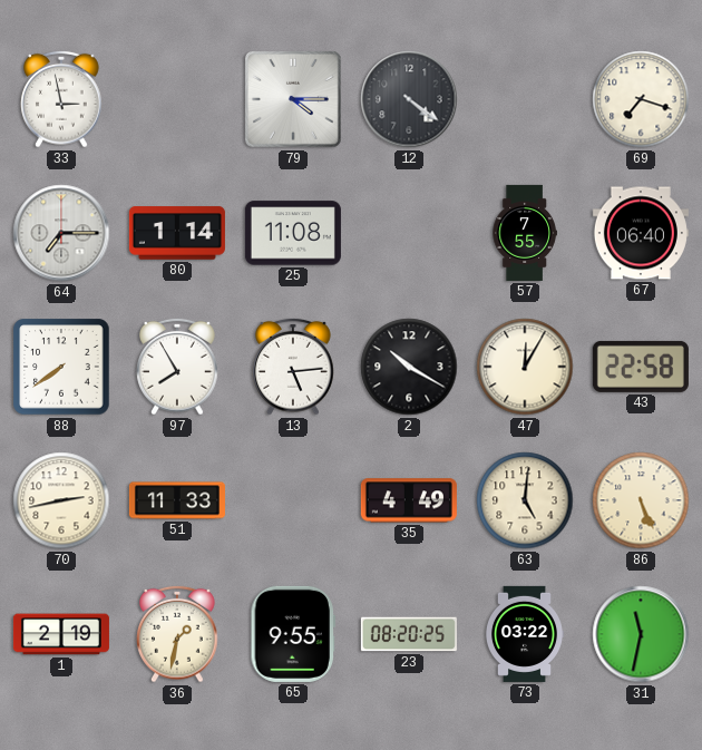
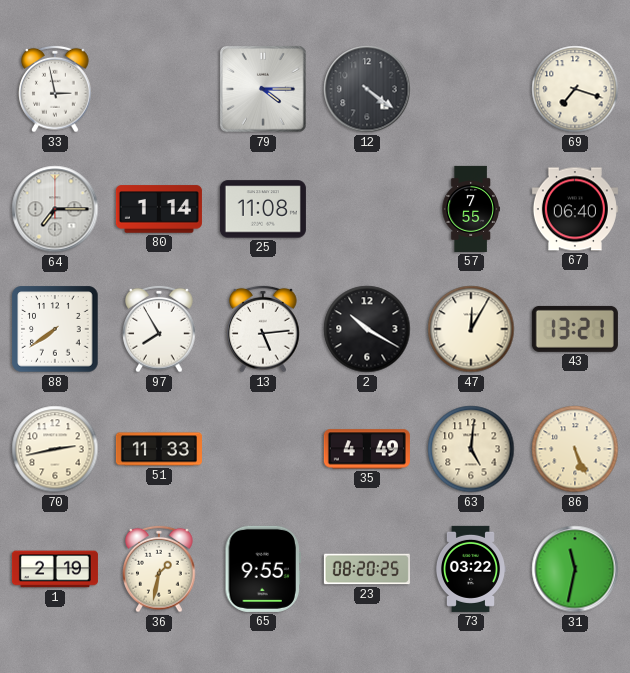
43: 22:58 -> 13:21
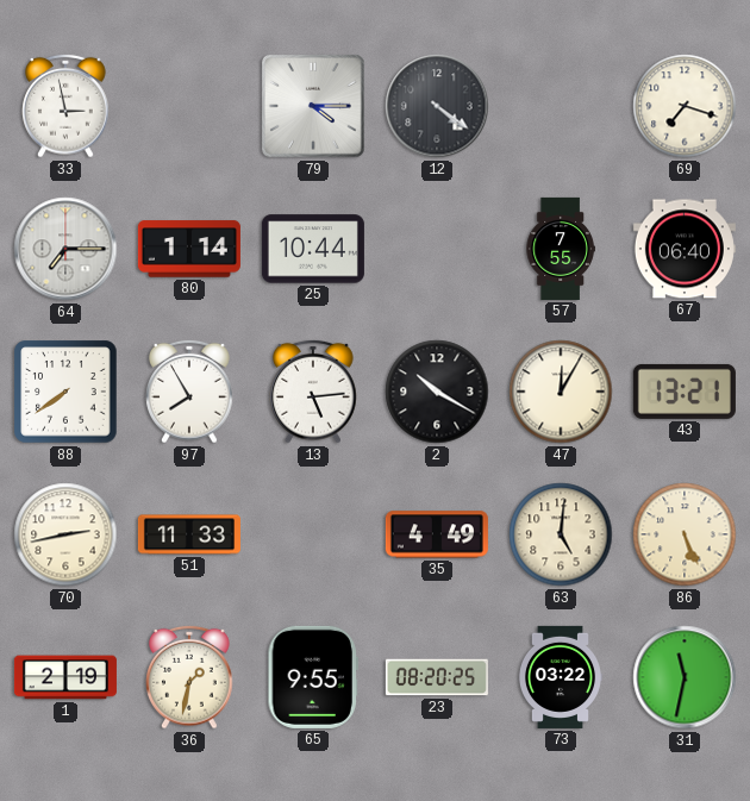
25: 11:08 -> 10:44
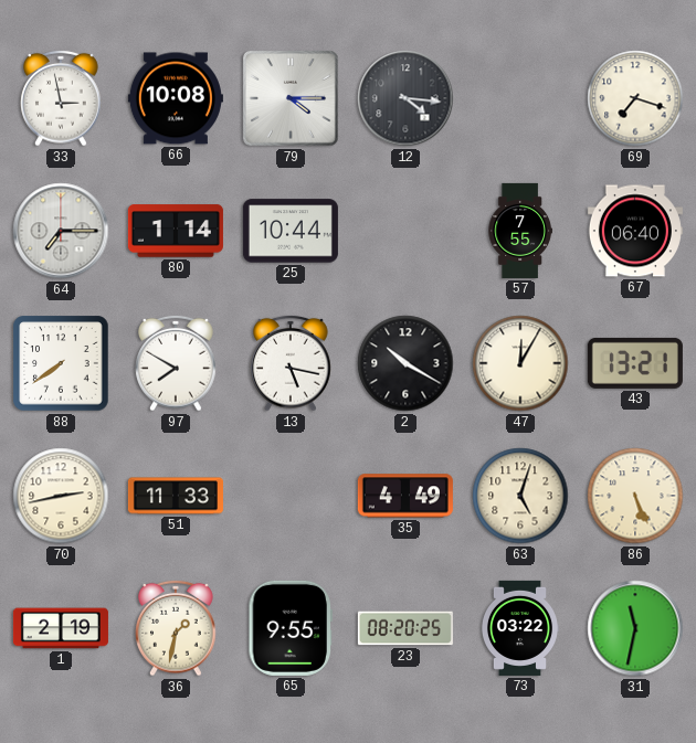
66: none -> 10:08
12: 4:21 -> 4:16
97: 7:55 -> 7:50
13: 5:14 -> 5:17
63: 5:01 -> 5:03
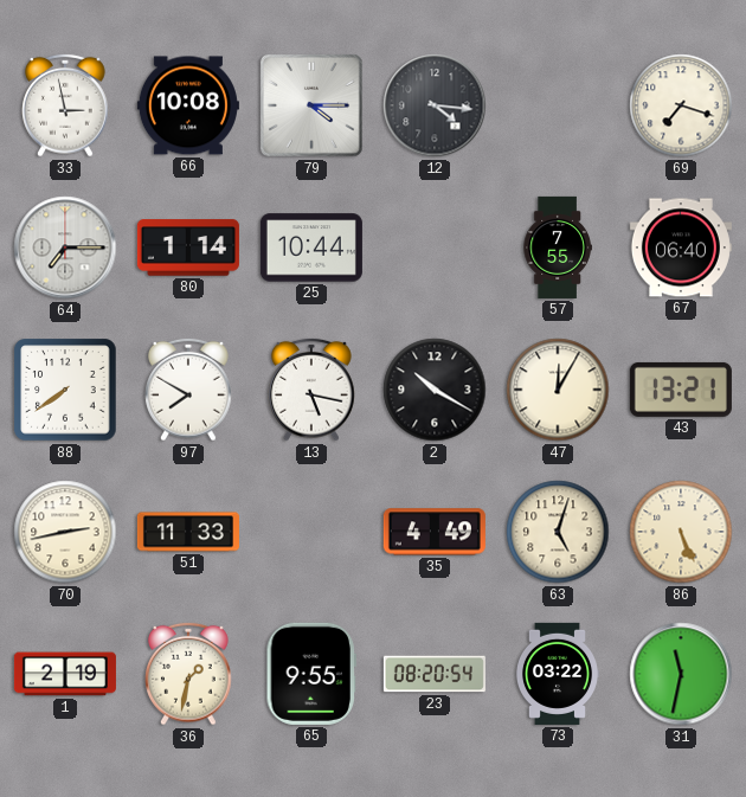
23: 08:20:25 -> 08:20:54
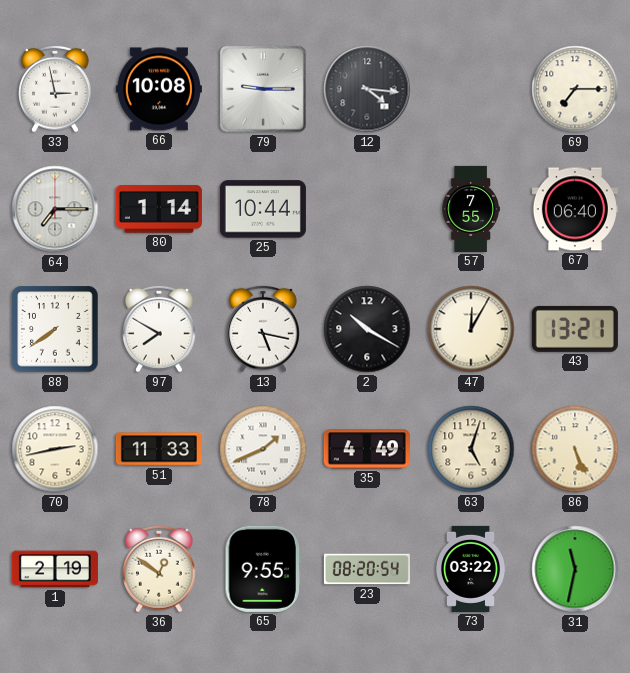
79: 4:15 -> 9:15
69: 7:18 -> 7:15
78: none -> 1:41
36: 1:32 -> 12:51
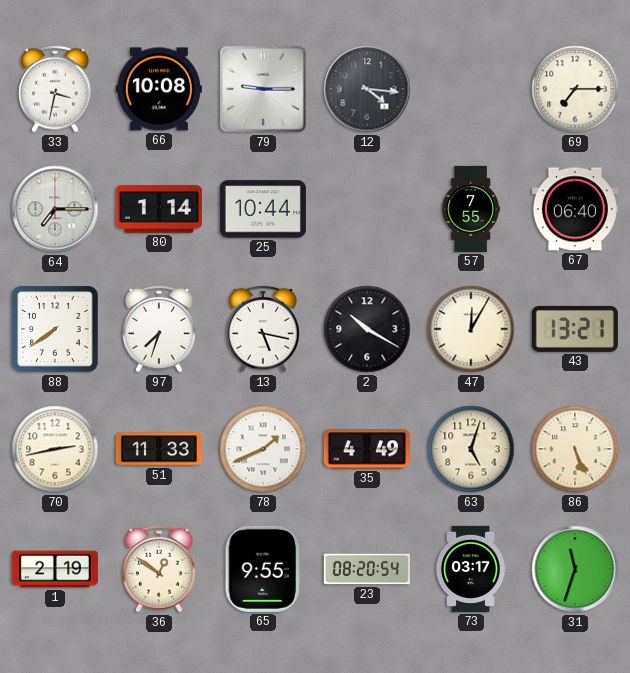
33: 2:58 -> 3:32
97: 7:50 -> 7:33
73: 03:22 -> 03:17
31: 11:32 -> 11:33
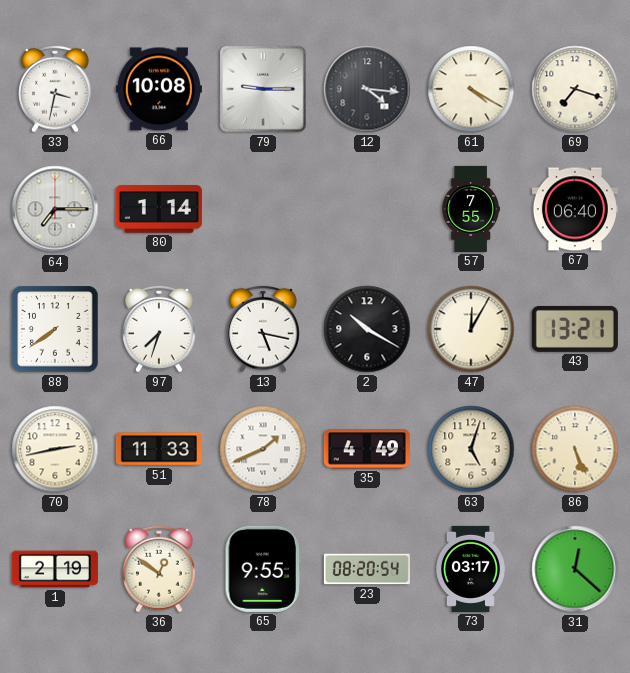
61: none -> 4:20
69: 7:15 -> 7:18
25: 10:44 -> none
31: 11:33 -> 12:22
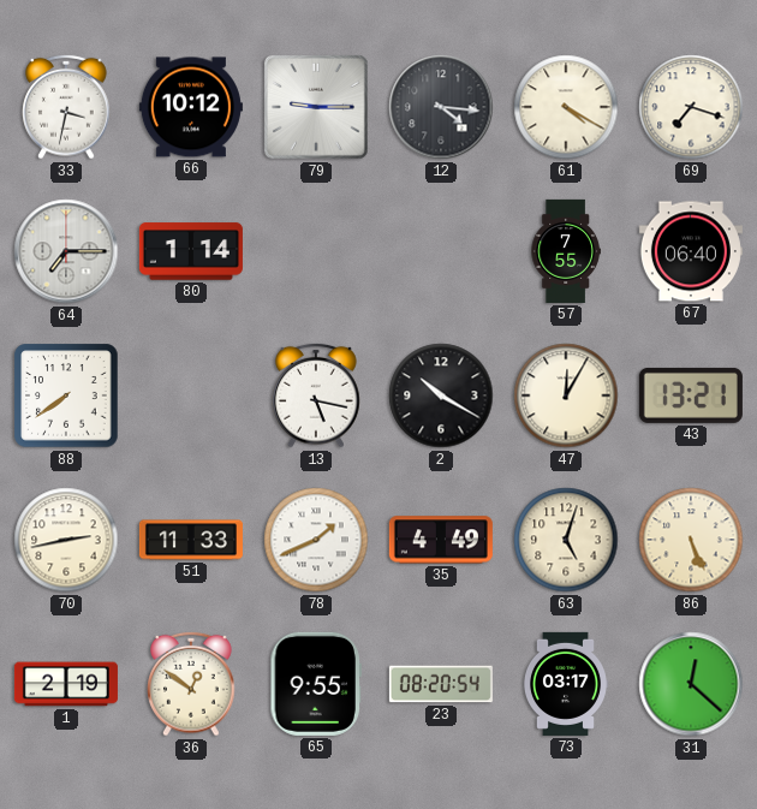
66: 10:08 -> 10:12
97: 7:33 -> none
